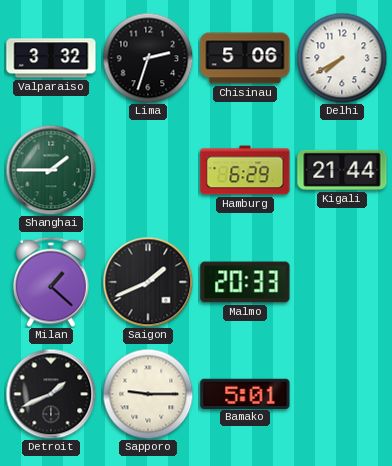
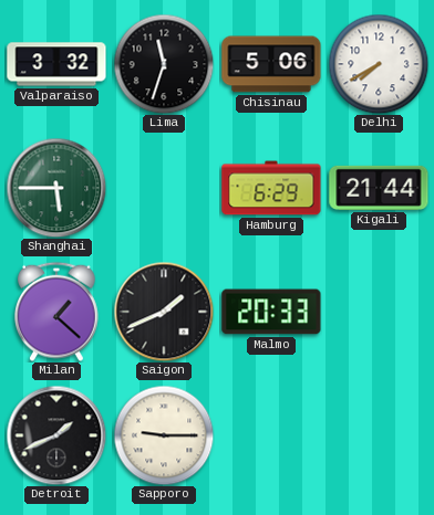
Lima: 2:33 -> 11:33
Shanghai: 1:45 -> 5:45
Bamako: 5:01 -> none
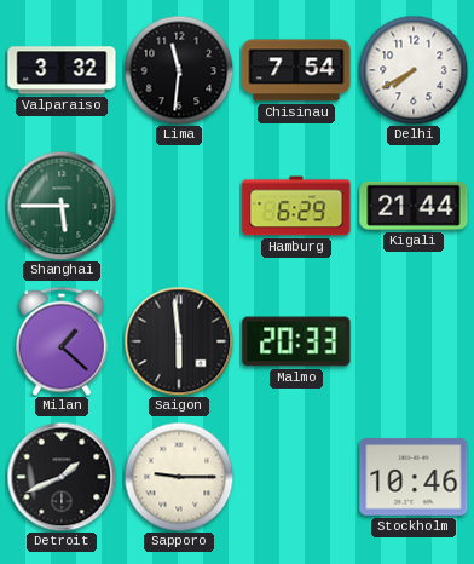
Lima: 11:33 -> 11:31
Chisinau: 5:06 -> 7:54
Saigon: 1:41 -> 5:59
Stockholm: none -> 10:46
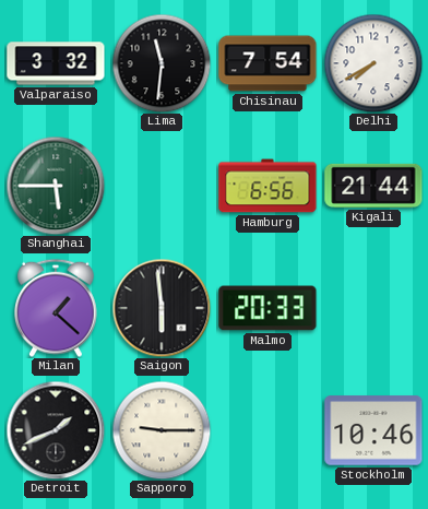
Hamburg: 6:29 -> 6:56
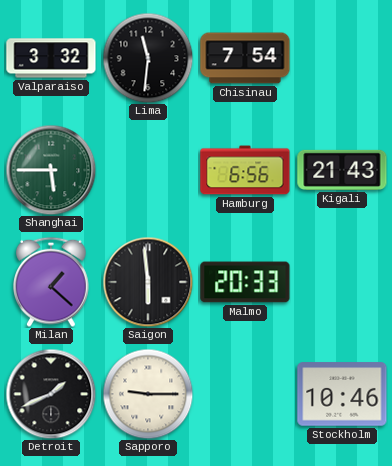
Delhi: 7:40 -> none
Kigali: 21:44 -> 21:43
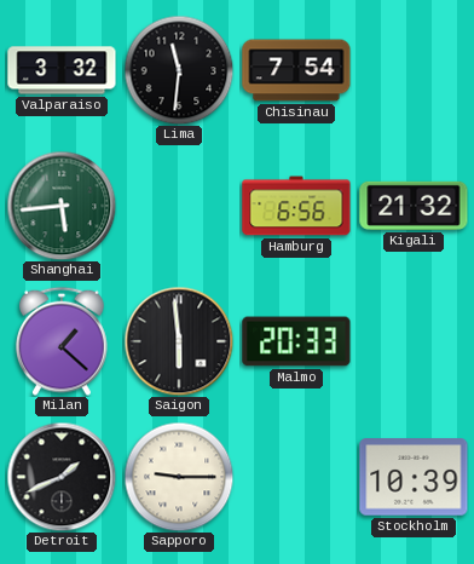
Shanghai: 5:45 -> 5:44
Kigali: 21:43 -> 21:32
Stockholm: 10:46 -> 10:39
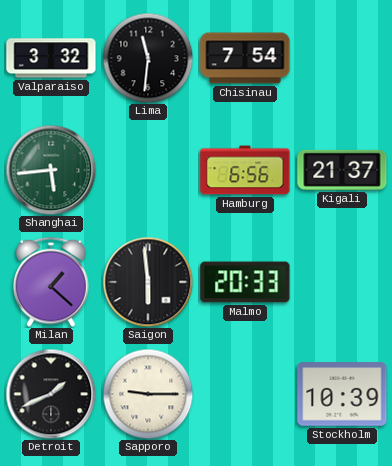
Kigali: 21:32 -> 21:37
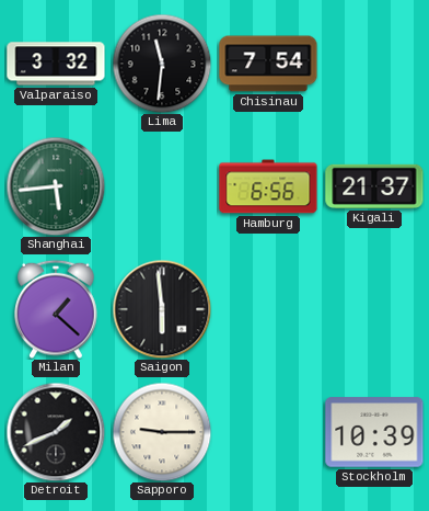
Malmo: 20:33 -> none
